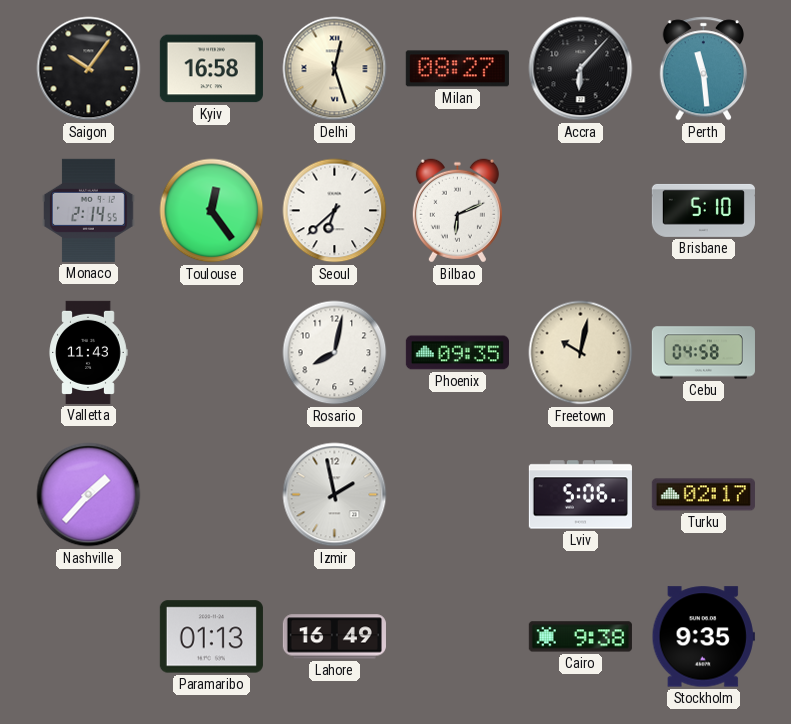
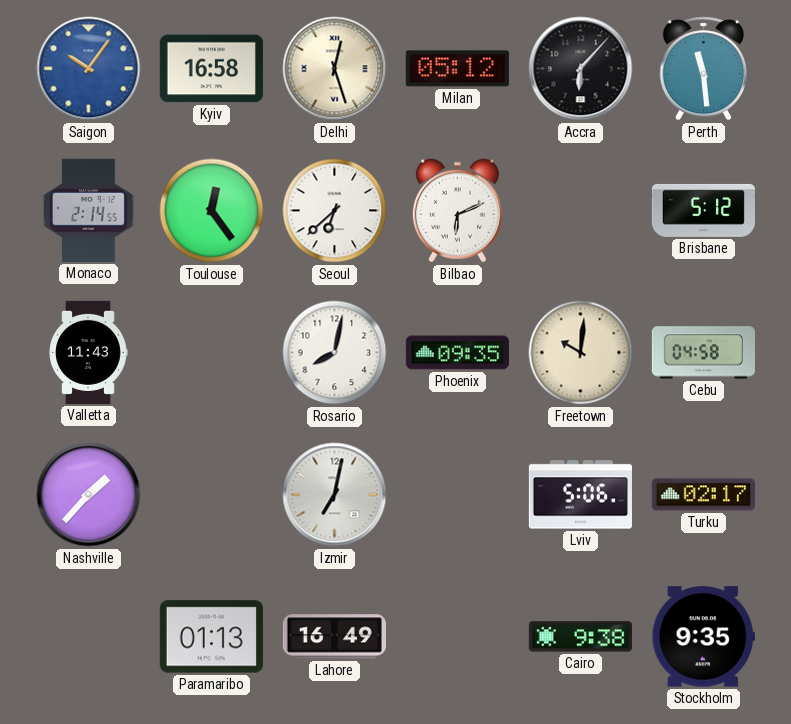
Saigon dial: black -> blue
Milan: 08:27 -> 05:12
Brisbane: 5:10 -> 5:12
Freetown: 10:02 -> 10:01
Izmir: 1:58 -> 7:02
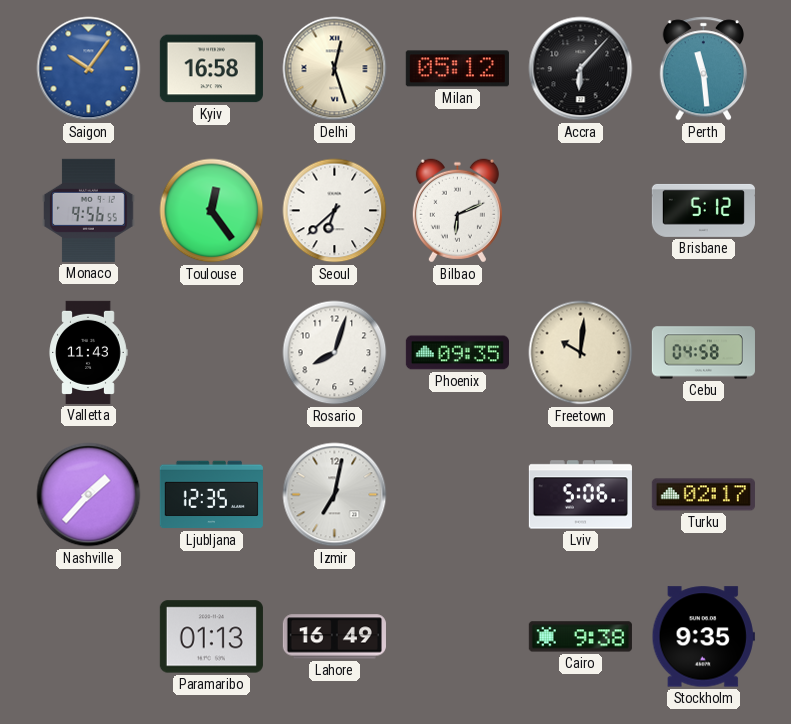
Monaco: 2:14 -> 9:56
Rosario: 8:02 -> 8:03
Ljubljana: none -> 12:35
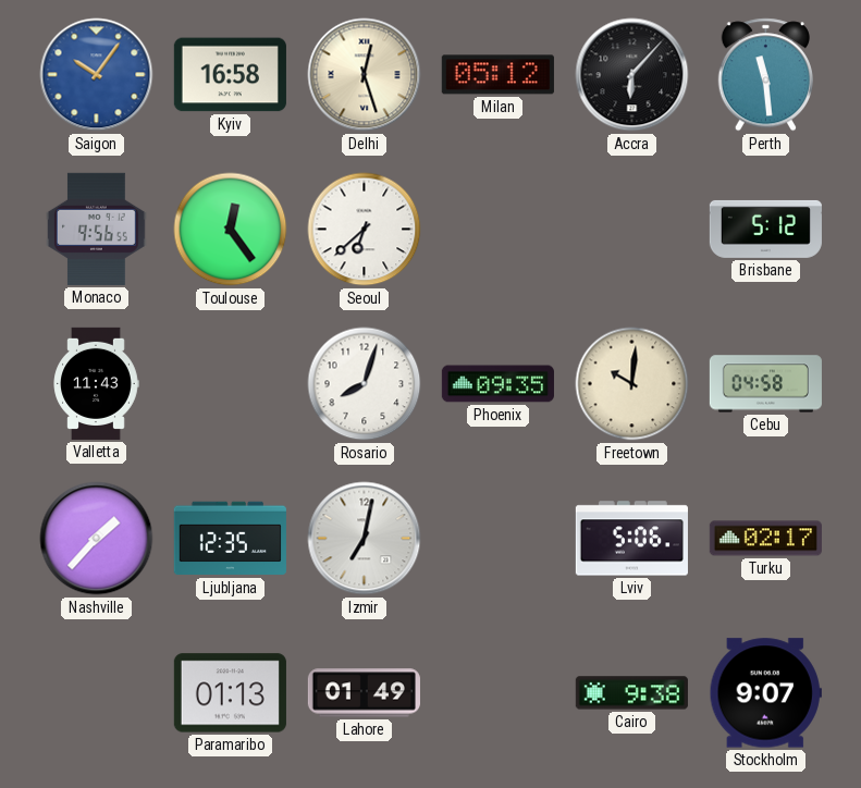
Bilbao: 6:11 -> none
Lahore: 16:49 -> 01:49
Stockholm: 9:35 -> 9:07
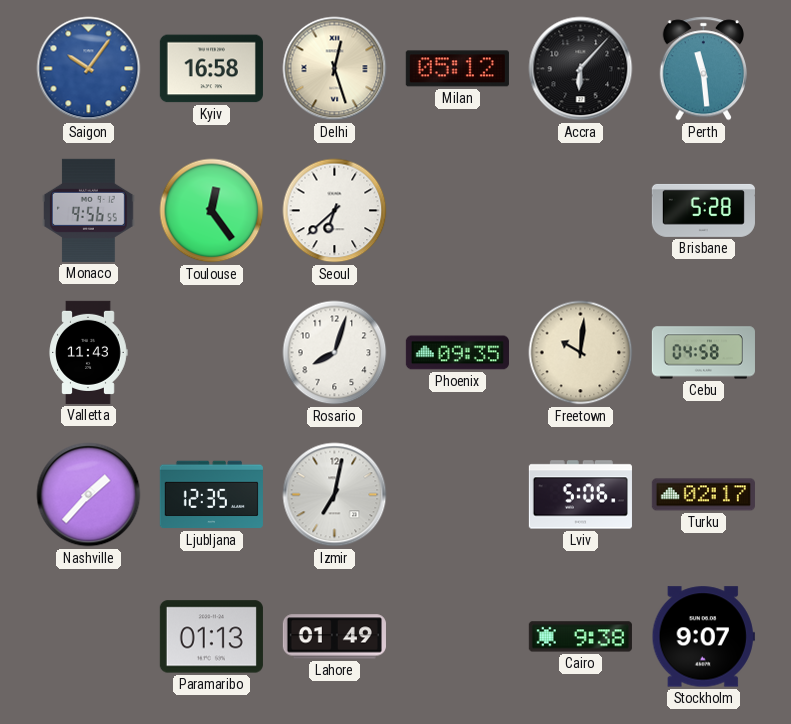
Brisbane: 5:12 -> 5:28
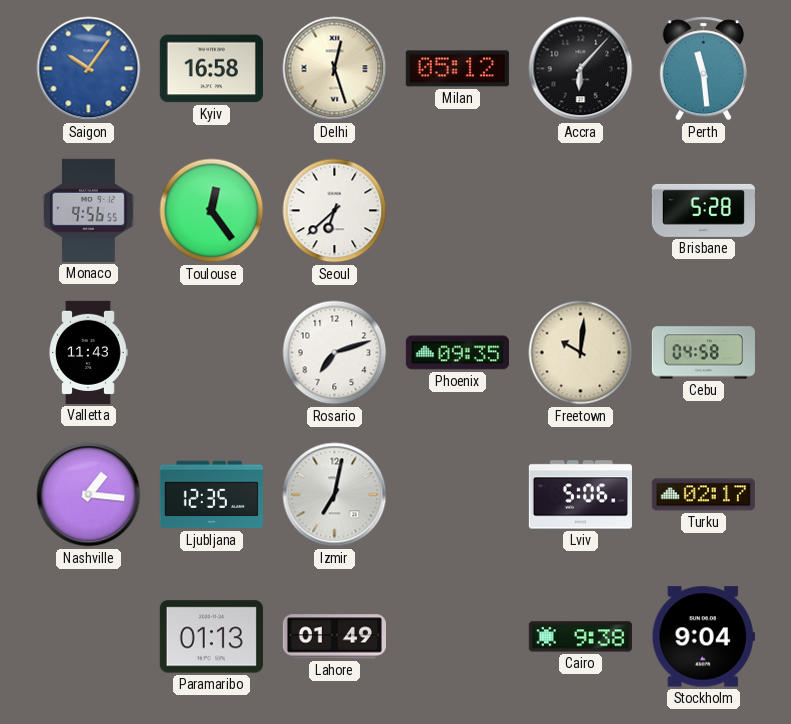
Rosario: 8:03 -> 7:12
Nashville: 1:37 -> 1:16
Stockholm: 9:07 -> 9:04
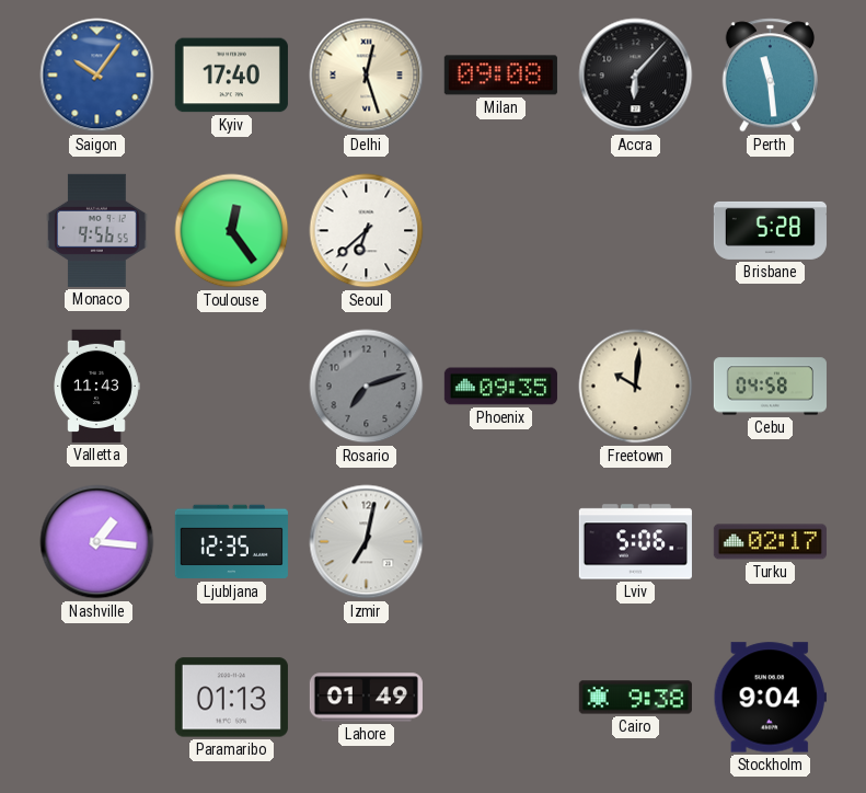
Kyiv: 16:58 -> 17:40
Milan: 05:12 -> 09:08
Rosario dial: white -> grey
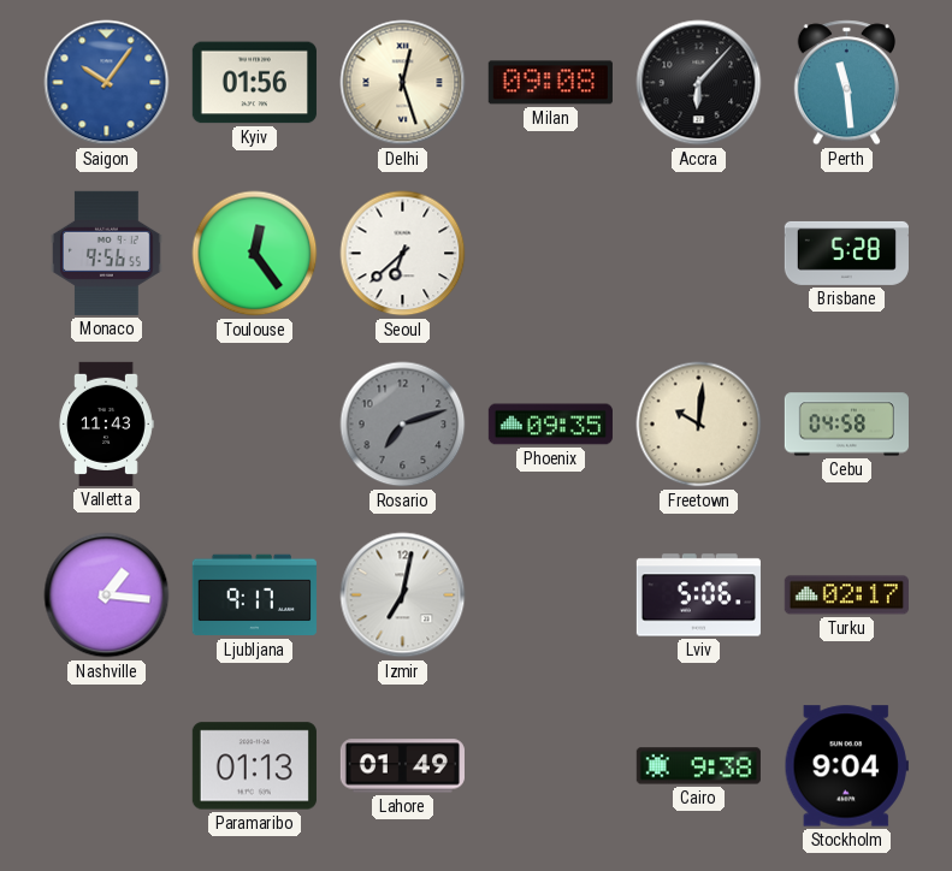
Kyiv: 17:40 -> 01:56
Ljubljana: 12:35 -> 9:17
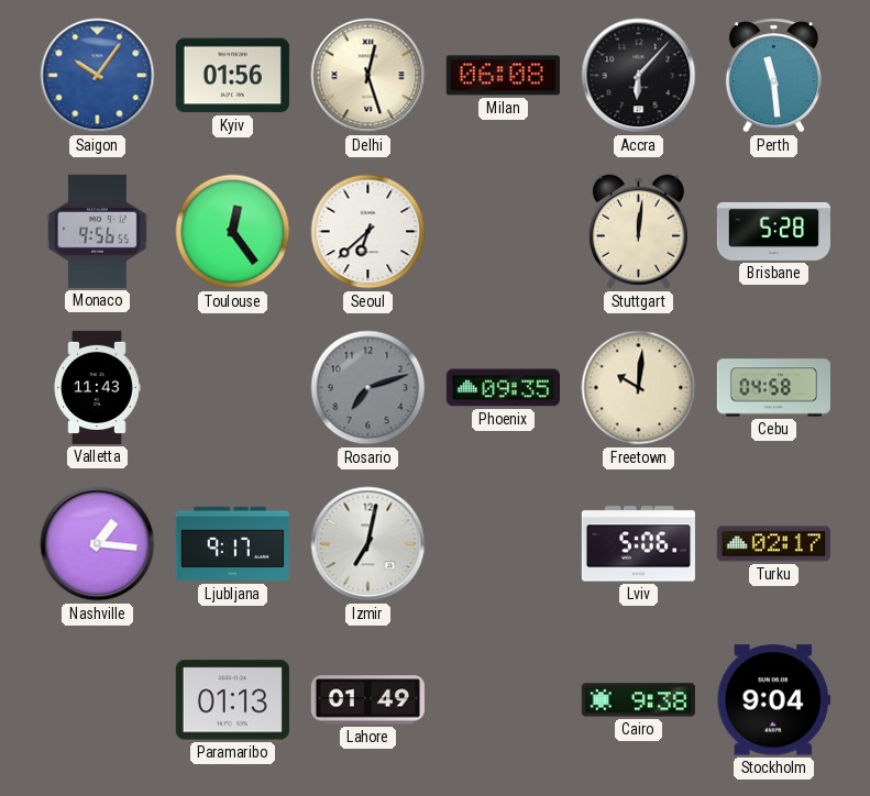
Milan: 09:08 -> 06:08
Stuttgart: none -> 12:01
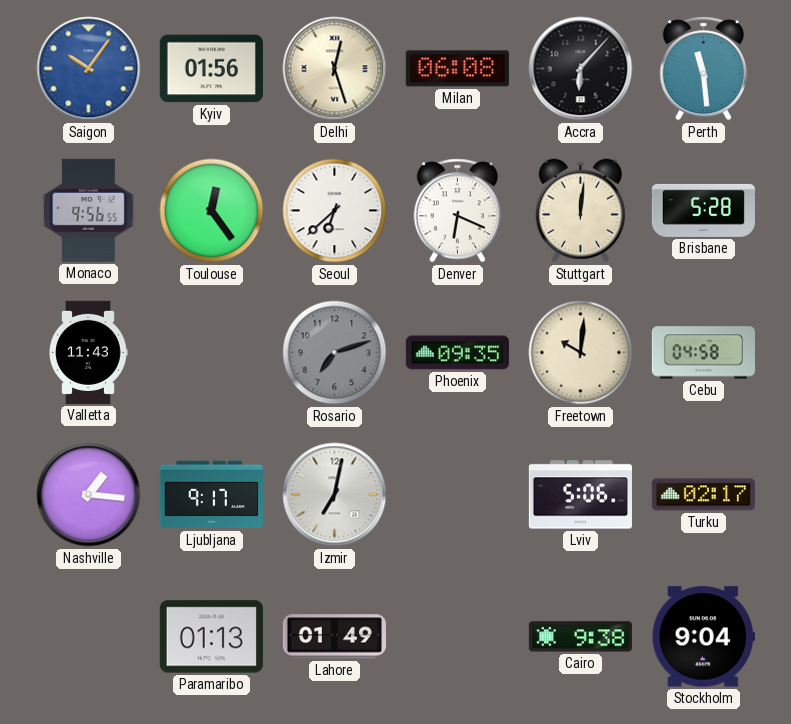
Denver: none -> 6:19
